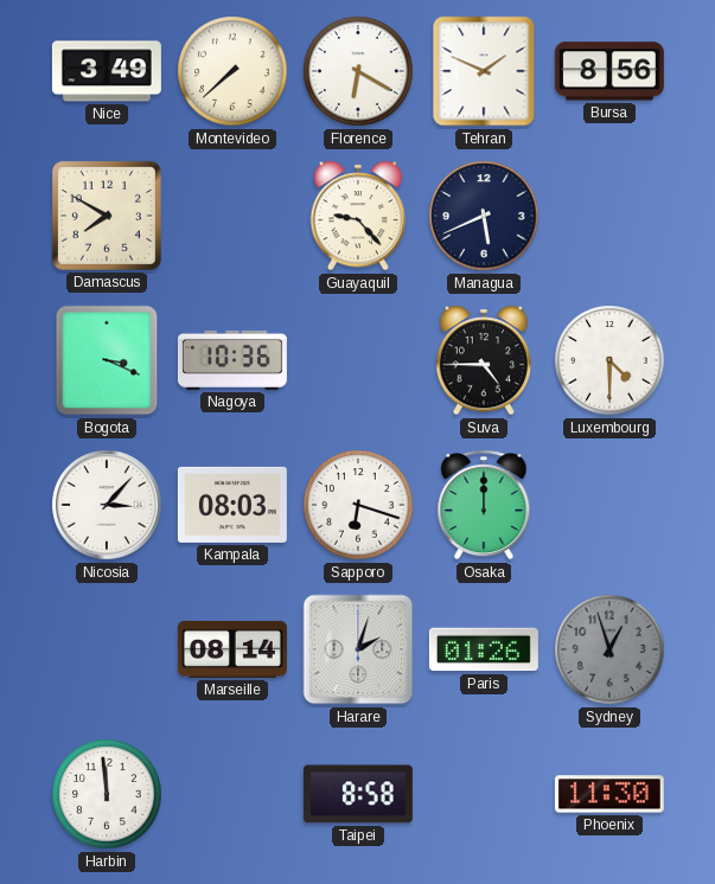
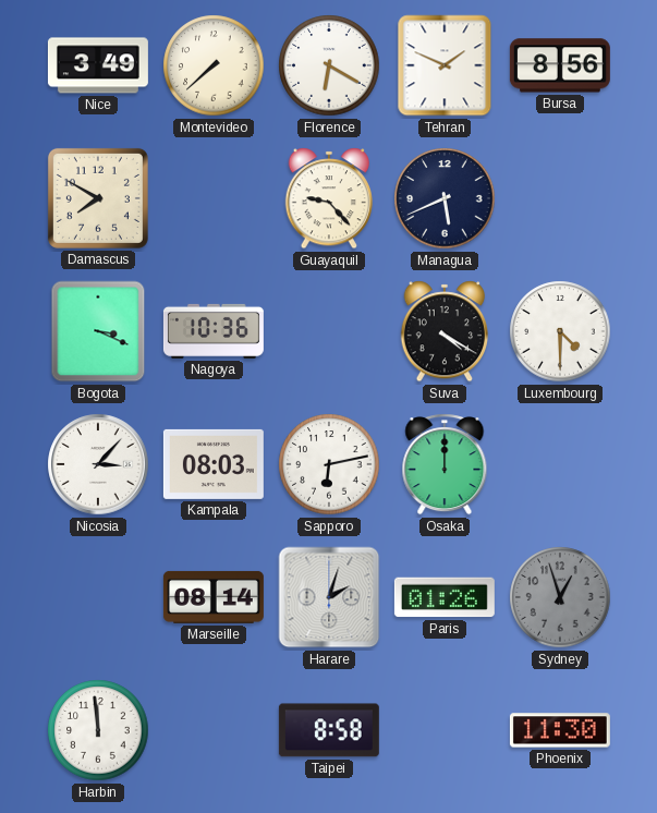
Suva: 4:45 -> 4:20
Sapporo: 6:18 -> 6:13
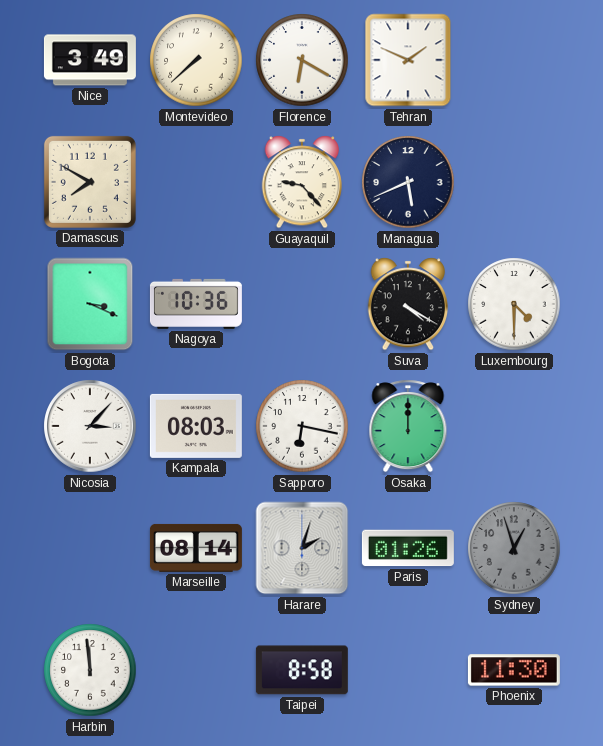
Bursa: 8:56 -> none
Sapporo: 6:13 -> 6:17
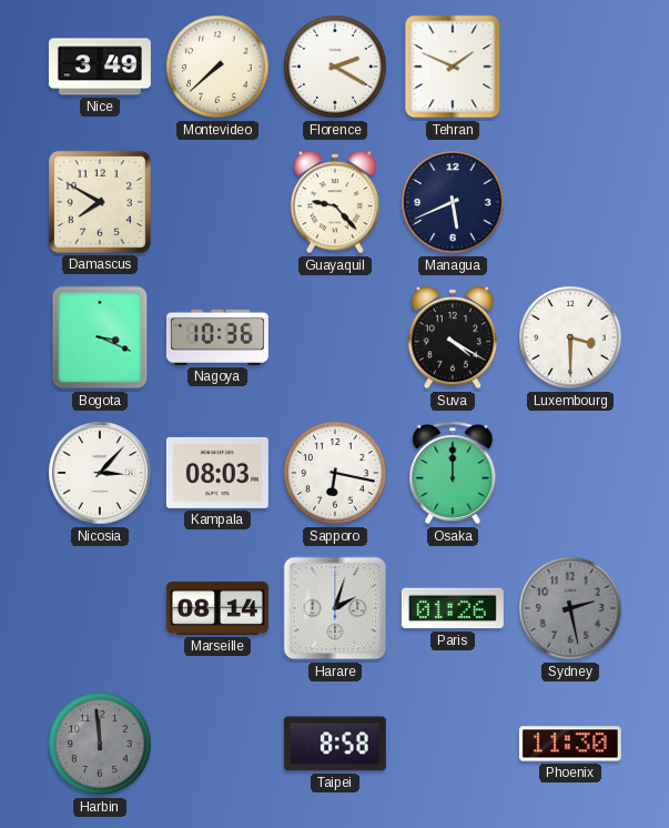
Florence: 6:20 -> 2:20
Luxembourg: 4:30 -> 3:30
Sydney: 12:57 -> 2:28
Harbin dial: white -> grey
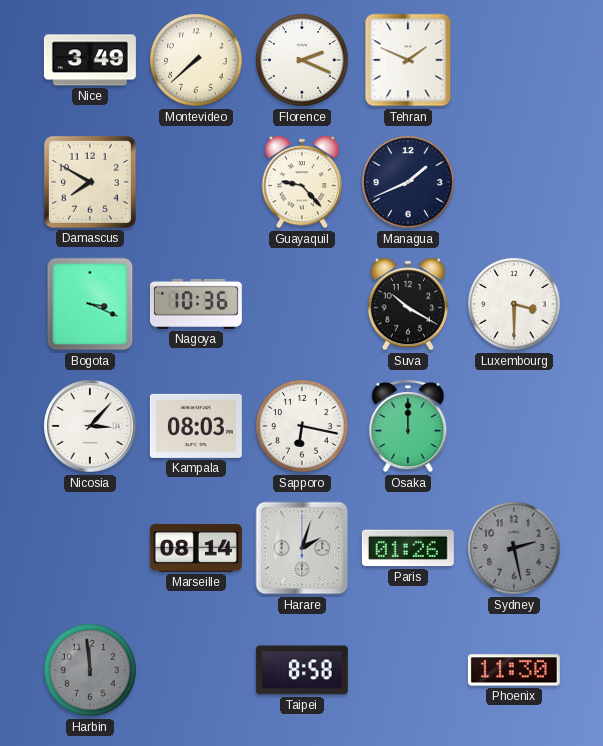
Florence: 2:20 -> 2:19
Managua: 5:41 -> 1:41
Suva: 4:20 -> 10:20
